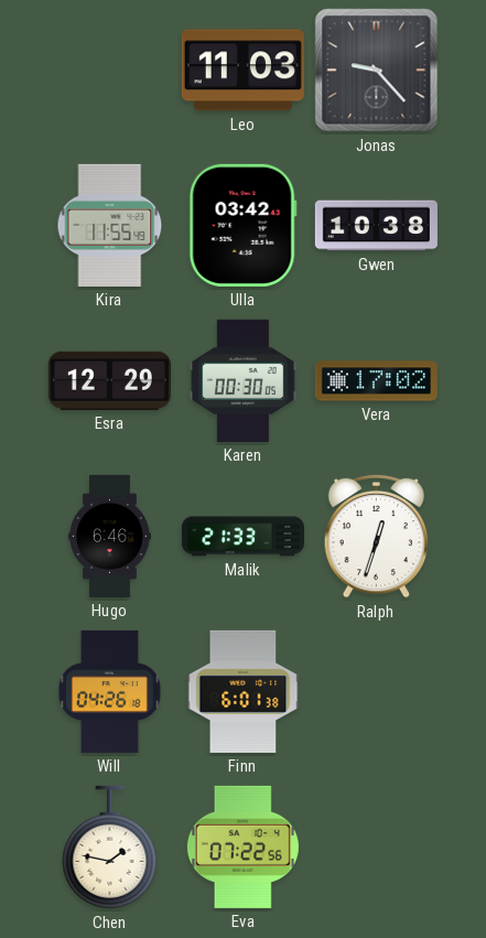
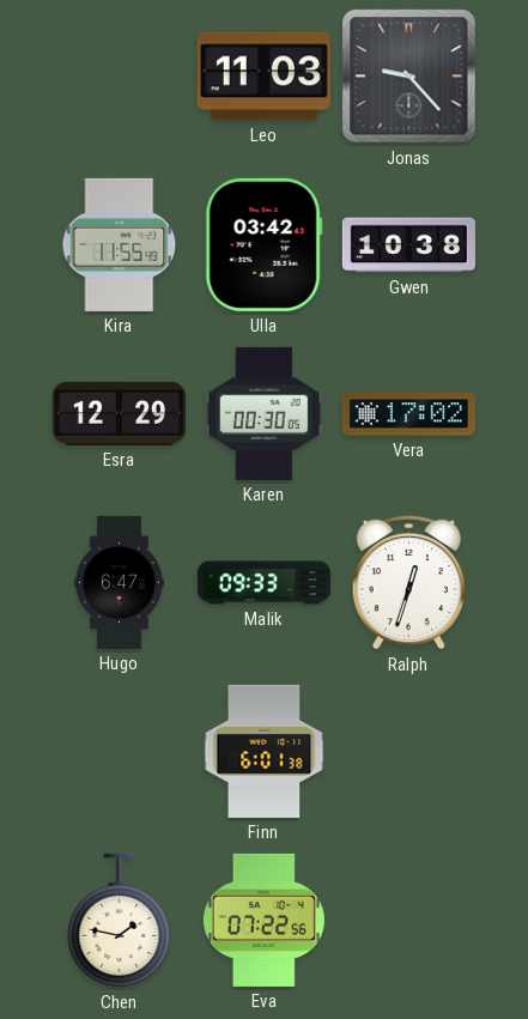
Hugo: 6:46 -> 6:47
Malik: 21:33 -> 09:33
Will: 04:26 -> none
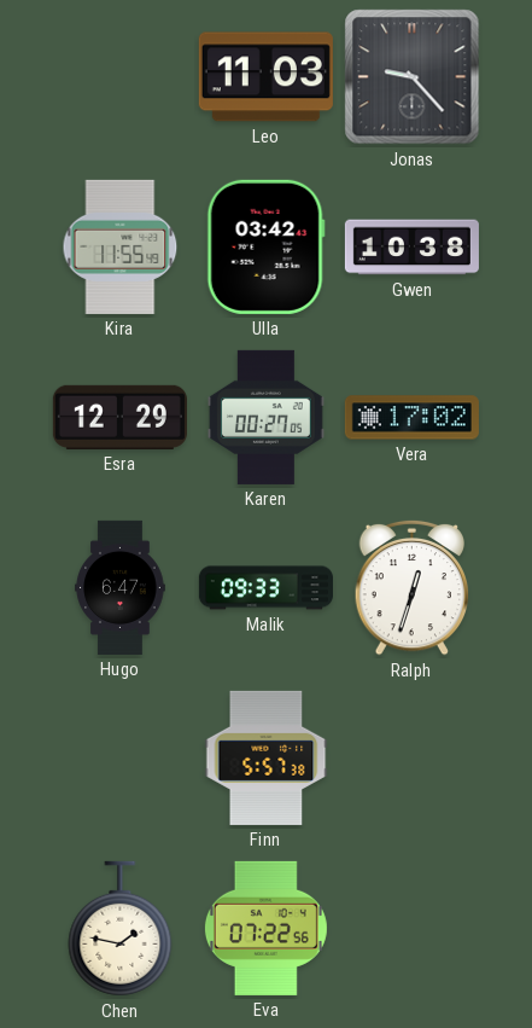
Karen: 00:30 -> 00:27
Finn: 6:01 -> 5:57
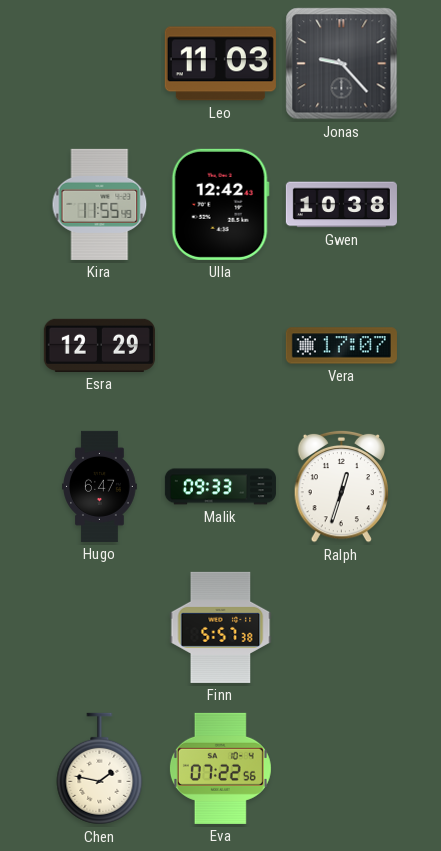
Ulla: 03:42 -> 12:42
Karen: 00:27 -> none
Vera: 17:02 -> 17:07
